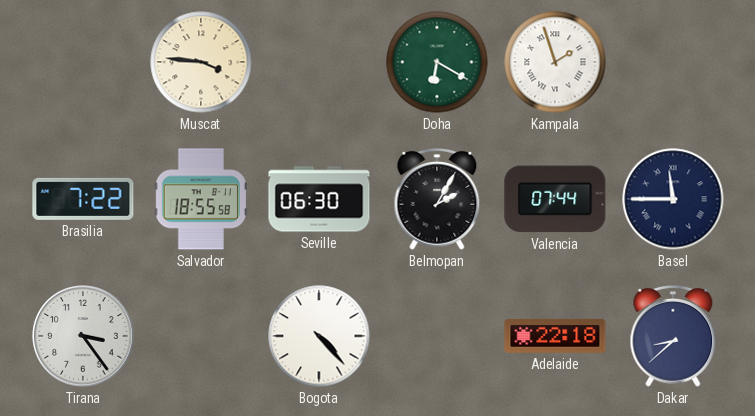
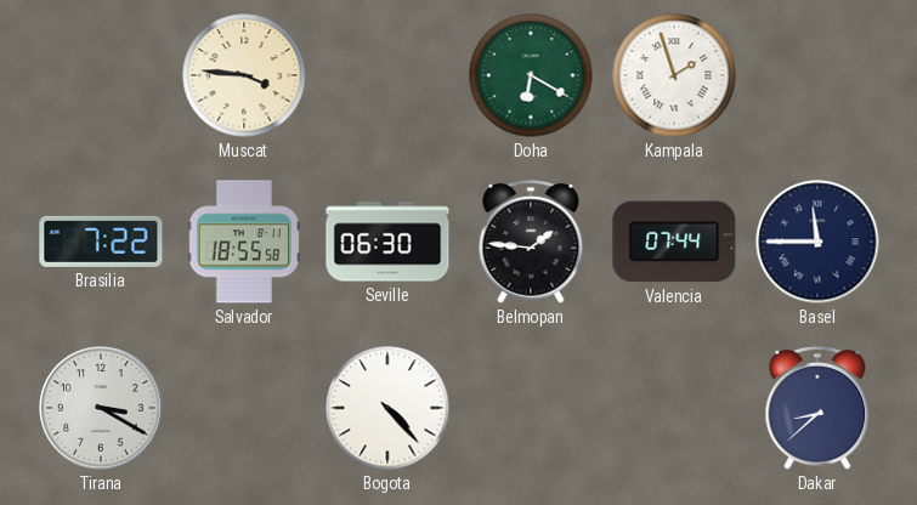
Belmopan: 2:05 -> 1:46
Tirana: 3:24 -> 3:20
Adelaide: 22:18 -> none
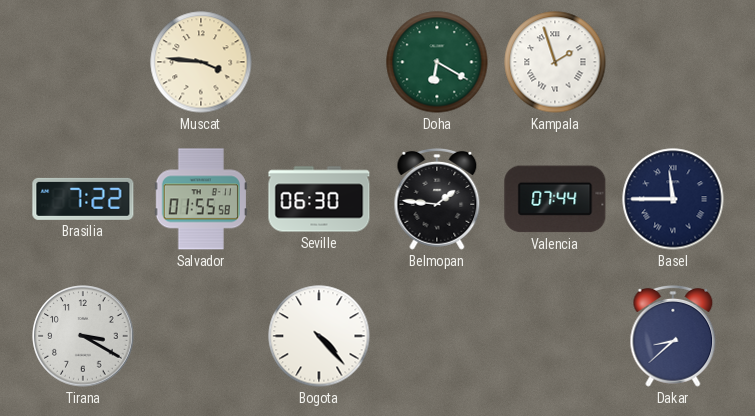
Salvador: 18:55 -> 01:55
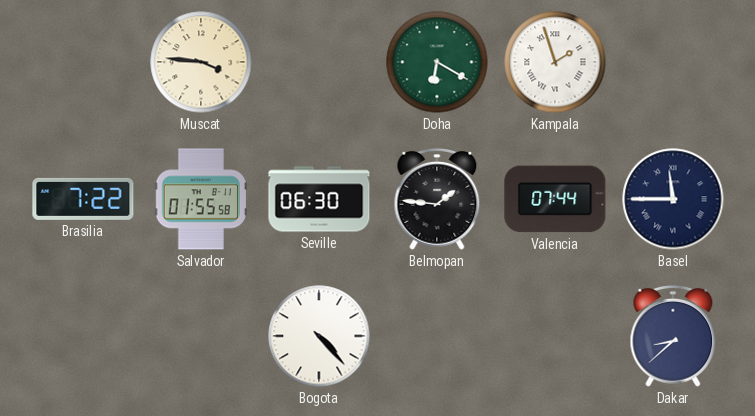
Tirana: 3:20 -> none
